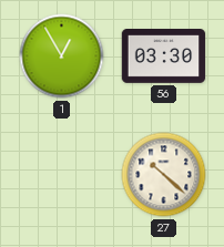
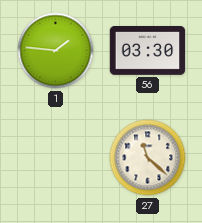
1: 12:55 -> 1:46
27: 10:22 -> 11:22
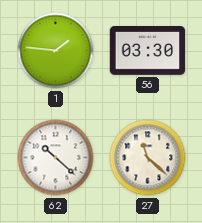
62: none -> 10:22
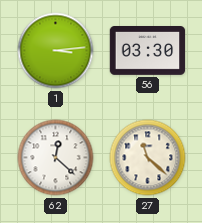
1: 1:46 -> 3:14
62: 10:22 -> 12:22
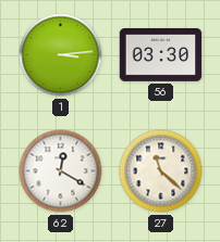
62: 12:22 -> 12:20
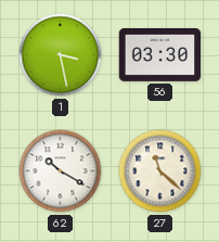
1: 3:14 -> 3:28
62: 12:20 -> 10:20
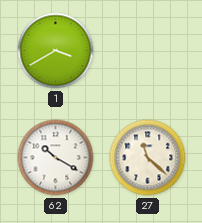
1: 3:28 -> 3:40
56: 03:30 -> none
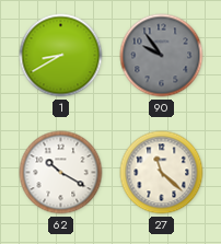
1: 3:40 -> 8:40
90: none -> 9:54
